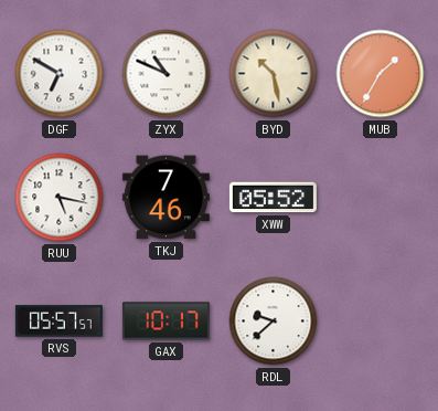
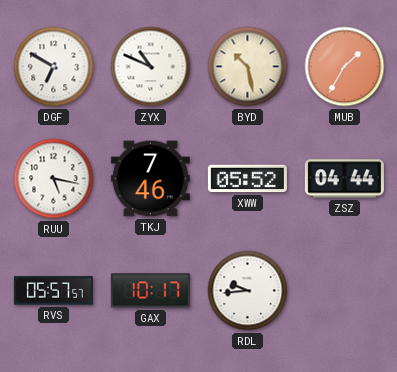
ZSZ: none -> 04:44
RDL: 9:38 -> 9:44
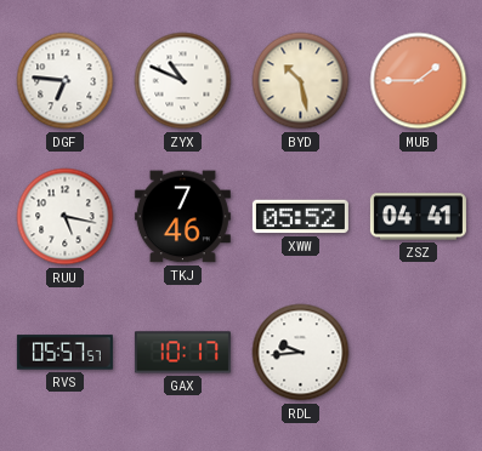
DGF: 6:50 -> 6:46
MUB: 1:35 -> 1:45
ZSZ: 04:44 -> 04:41
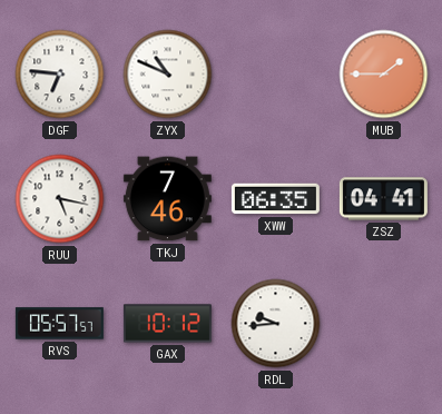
BYD: 10:28 -> none
XWW: 05:52 -> 06:35
GAX: 10:17 -> 10:12
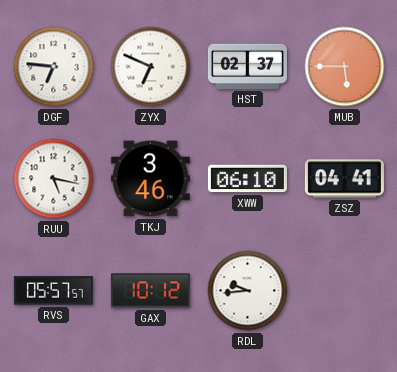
ZYX: 10:49 -> 6:49
HST: none -> 02:37
MUB: 1:45 -> 5:45
TKJ: 7:46 -> 3:46
XWW: 06:35 -> 06:10
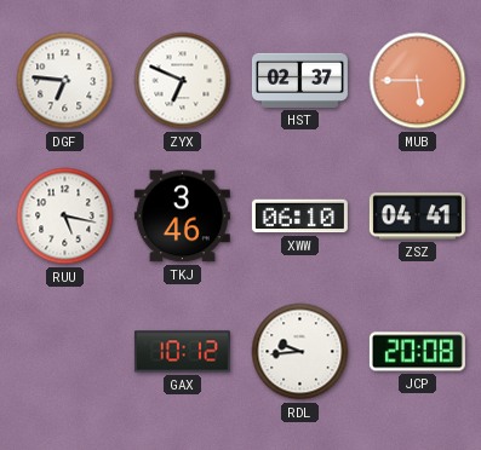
RVS: 05:57 -> none
JCP: none -> 20:08
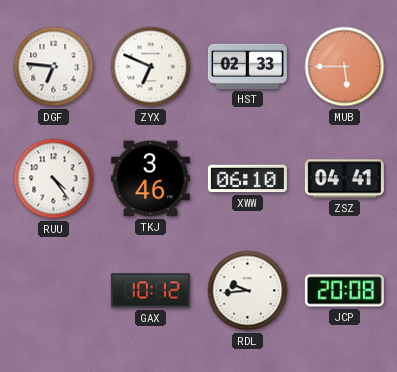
HST: 02:37 -> 02:33
RUU: 5:17 -> 4:24
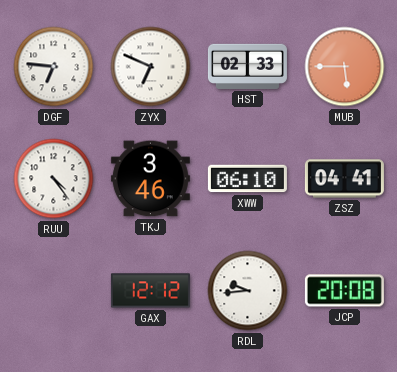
GAX: 10:12 -> 12:12
